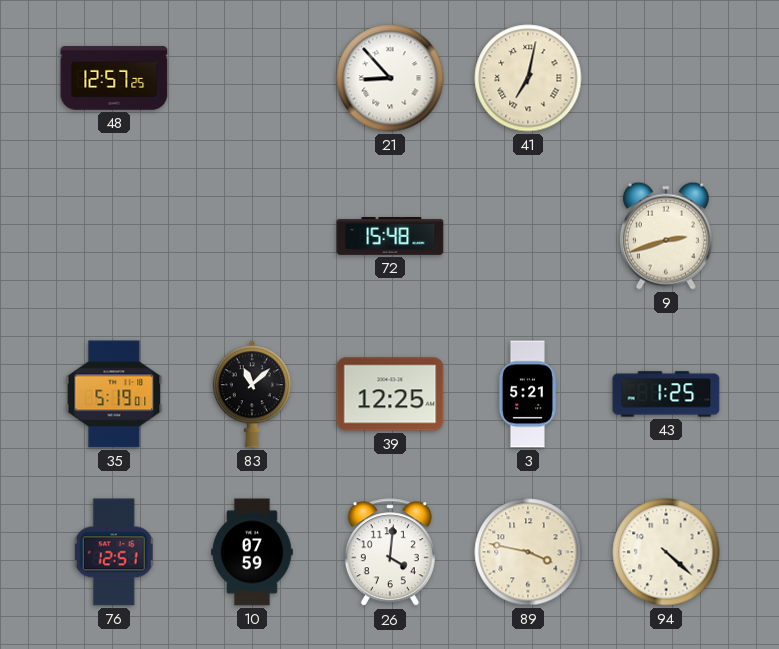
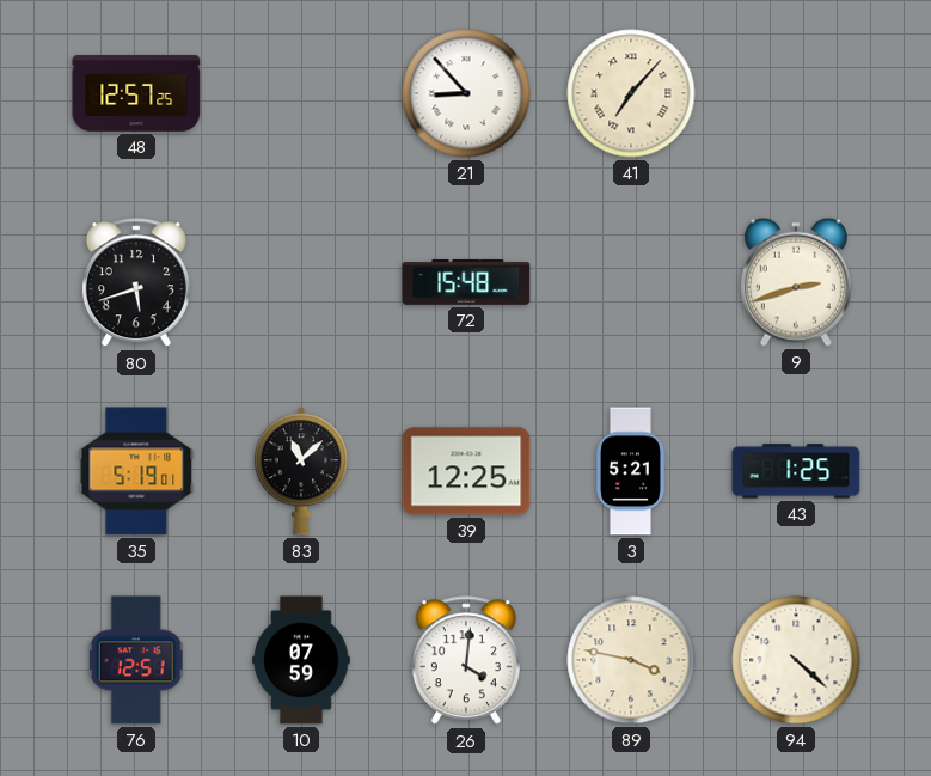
41: 7:02 -> 7:07
80: none -> 5:42
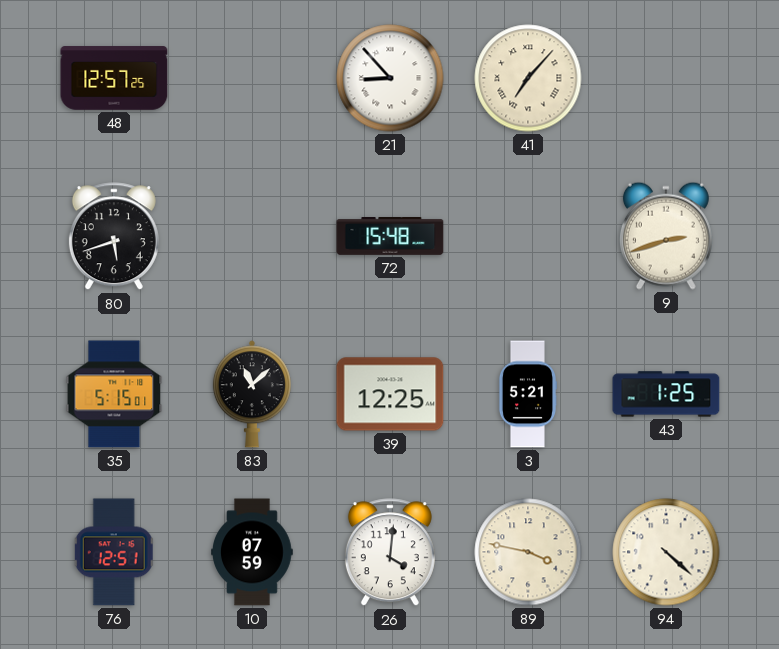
35: 5:19 -> 5:15
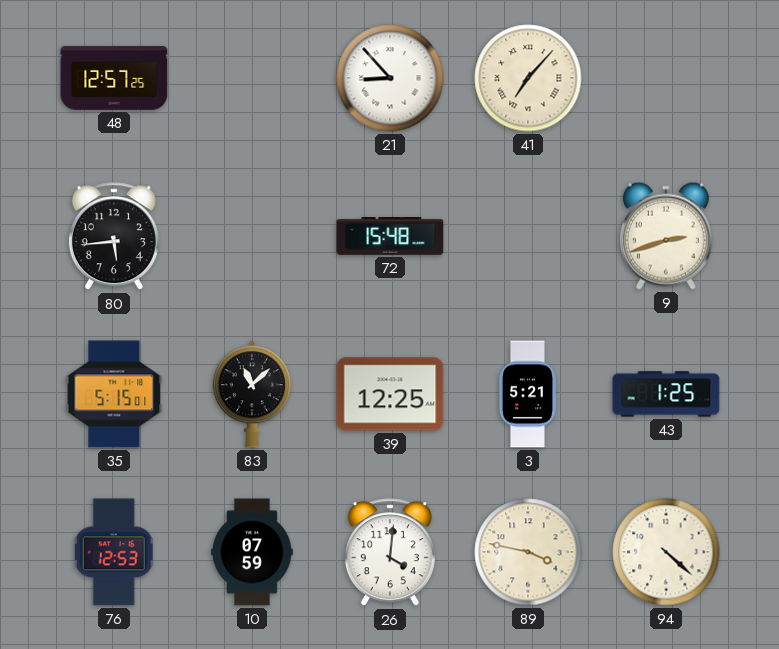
80: 5:42 -> 5:44
76: 12:51 -> 12:53
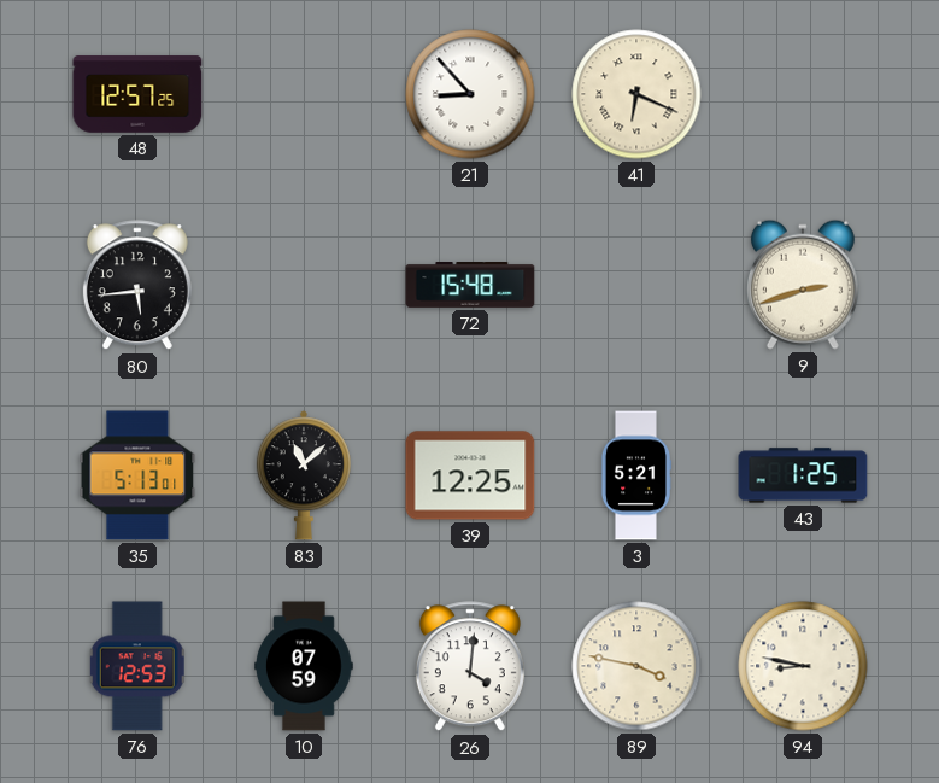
41: 7:07 -> 6:19
35: 5:15 -> 5:13
94: 4:22 -> 8:47
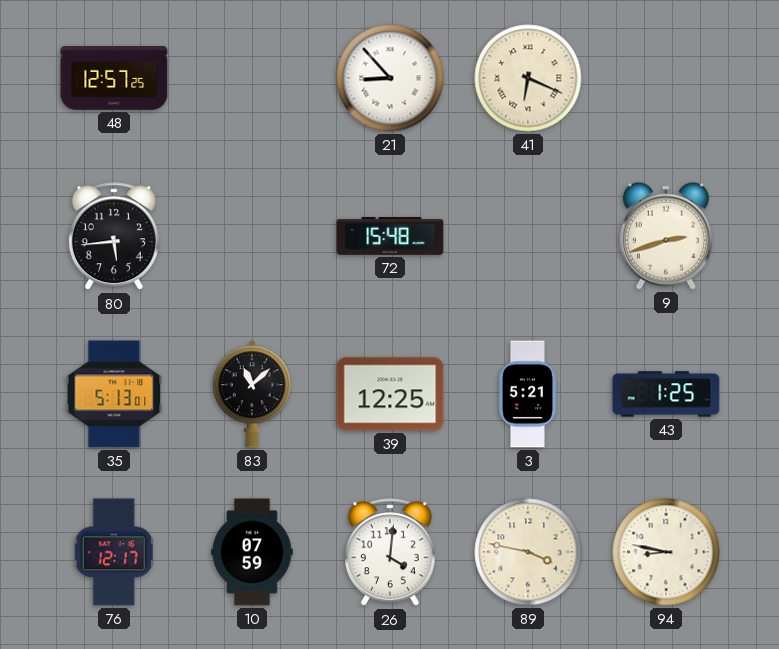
76: 12:53 -> 12:17
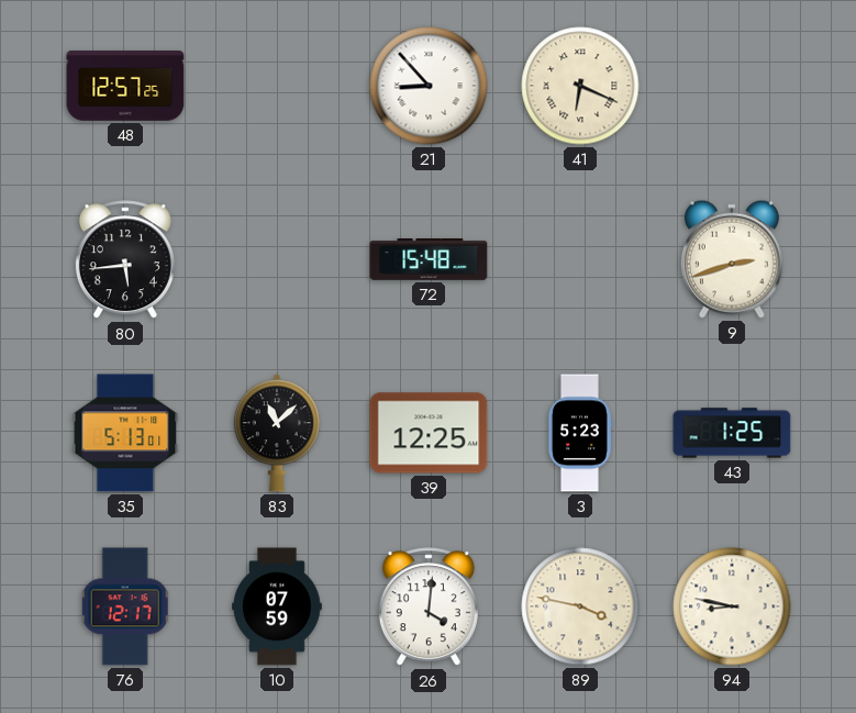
3: 5:21 -> 5:23
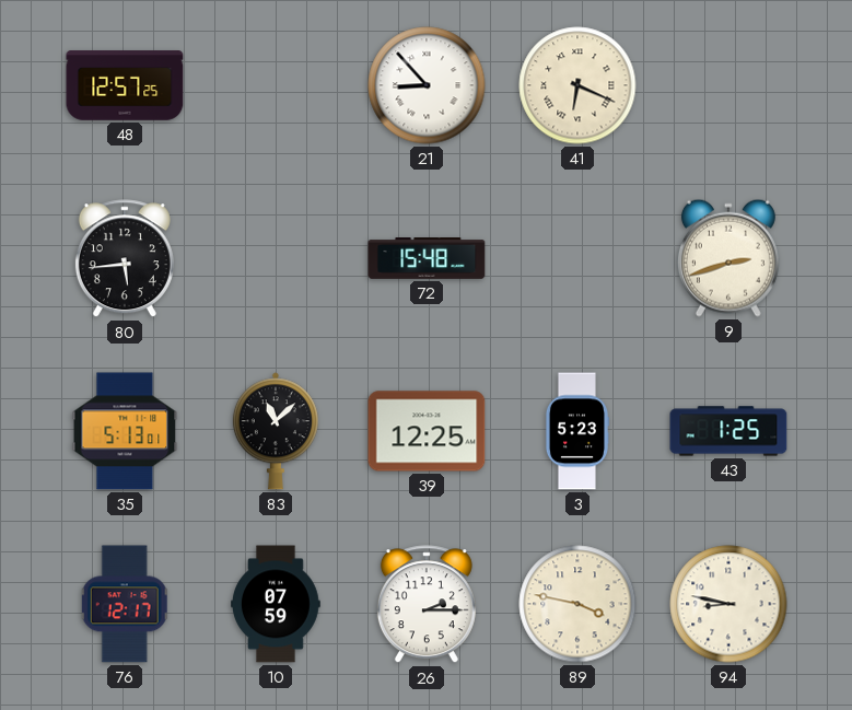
26: 4:01 -> 2:15
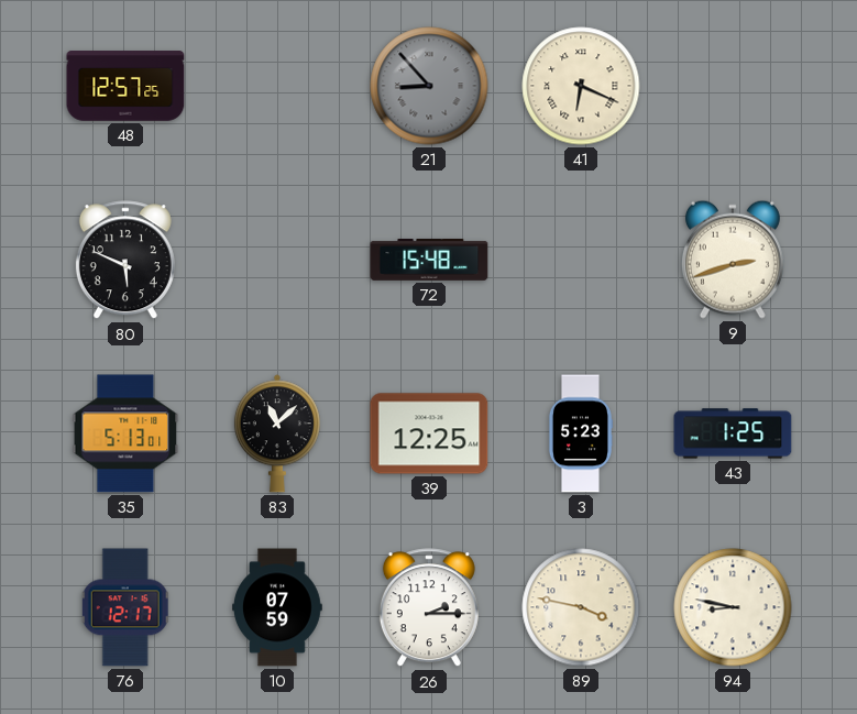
21 dial: white -> grey
80: 5:44 -> 5:49
